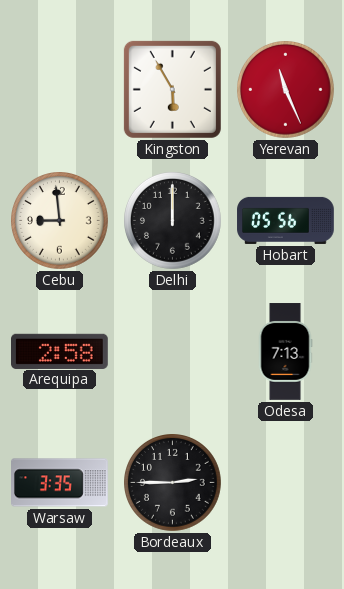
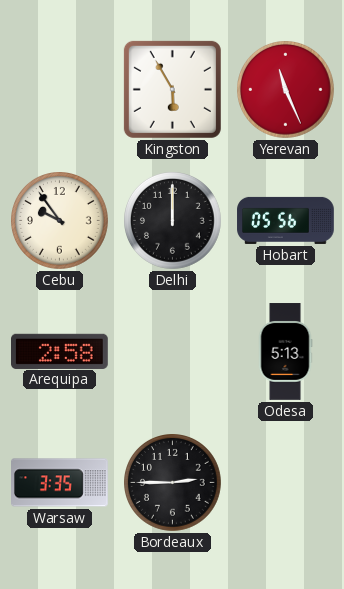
Cebu: 8:59 -> 9:54
Odesa: 7:13 -> 5:13
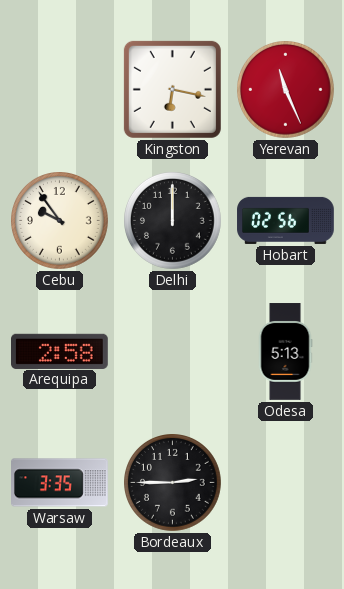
Kingston: 5:55 -> 6:17
Hobart: 05:56 -> 02:56
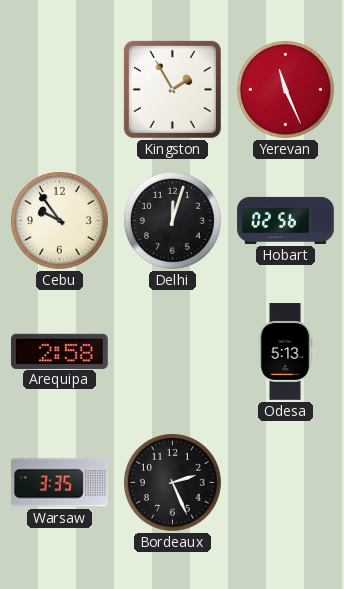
Kingston: 6:17 -> 1:55
Delhi: 12:00 -> 12:03
Bordeaux: 2:45 -> 2:26
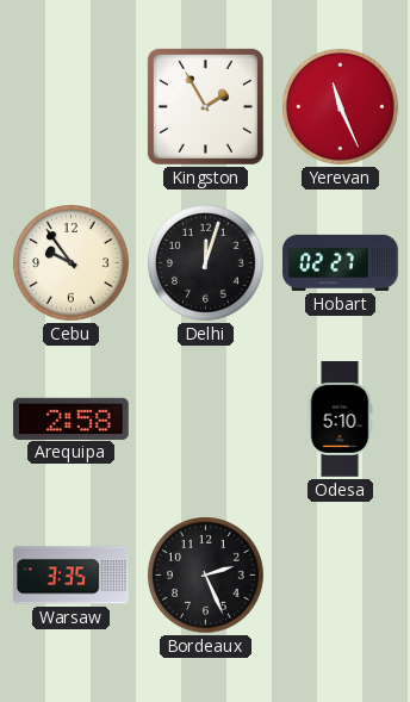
Hobart: 02:56 -> 02:27
Odesa: 5:13 -> 5:10
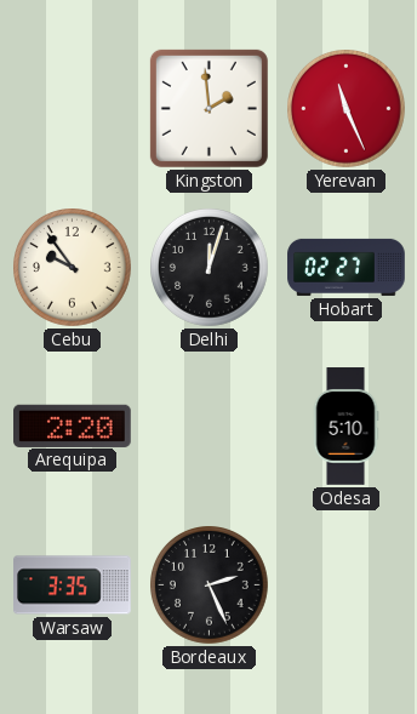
Kingston: 1:55 -> 1:59
Arequipa: 2:58 -> 2:20
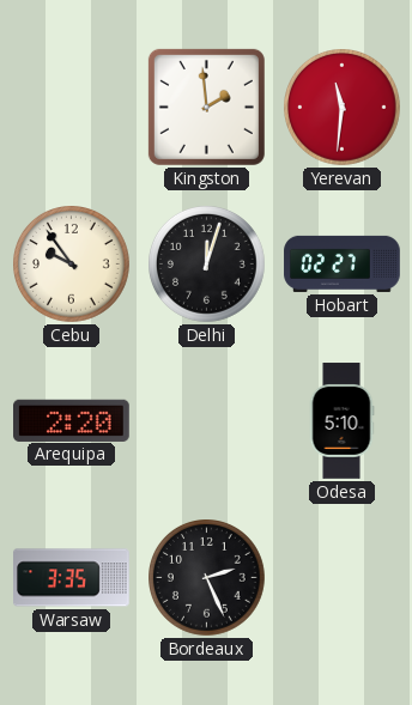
Yerevan: 11:26 -> 11:31
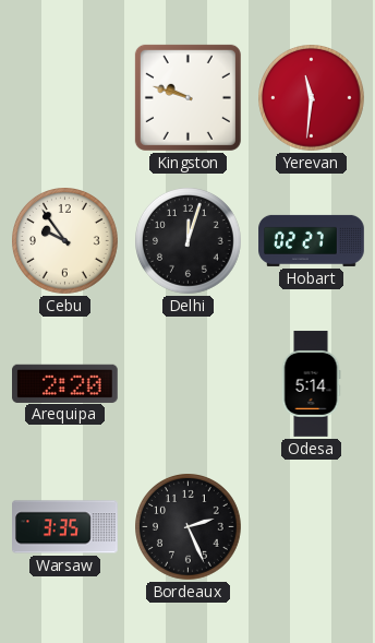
Kingston: 1:59 -> 9:48
Odesa: 5:10 -> 5:14
